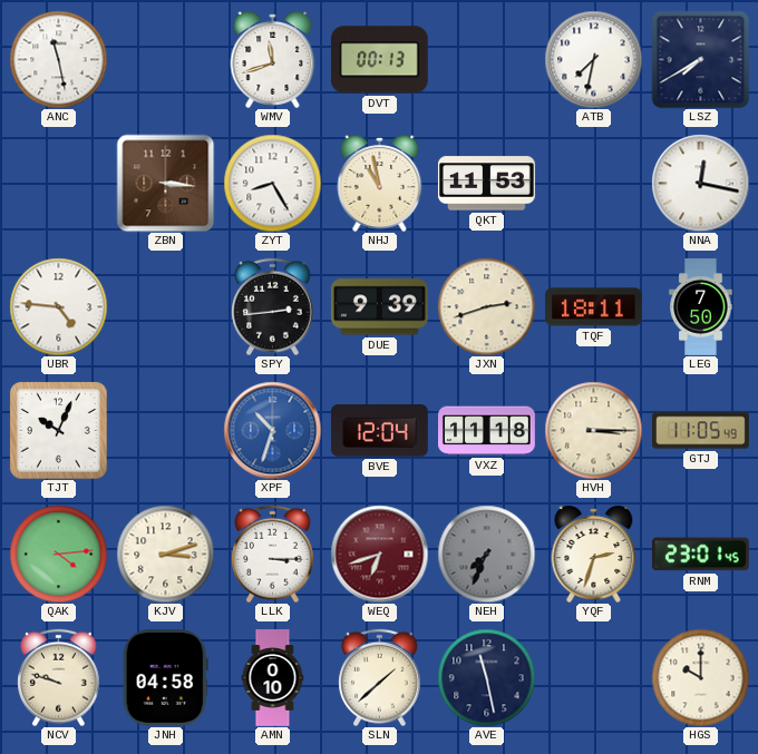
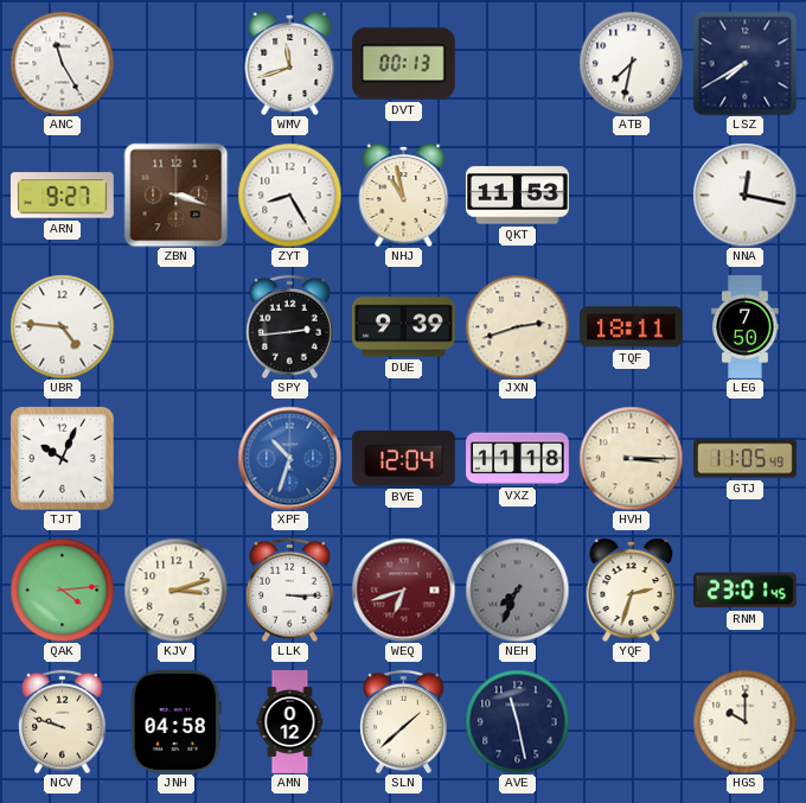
ANC: 11:28 -> 11:25
ARN: none -> 9:27
ZBN: 3:16 -> 3:18
AMN: 0:10 -> 0:12
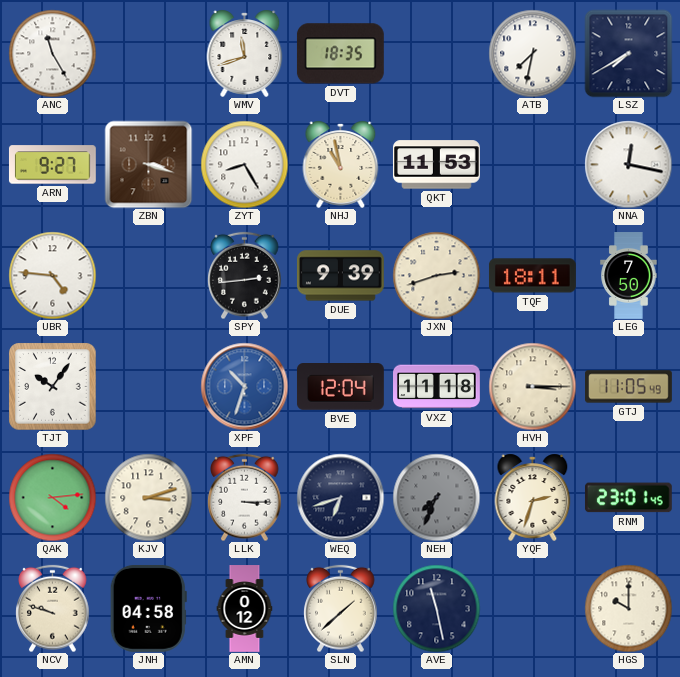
DVT: 00:13 -> 18:35
TJT: 10:04 -> 10:06
WEQ dial: burgundy -> navy
